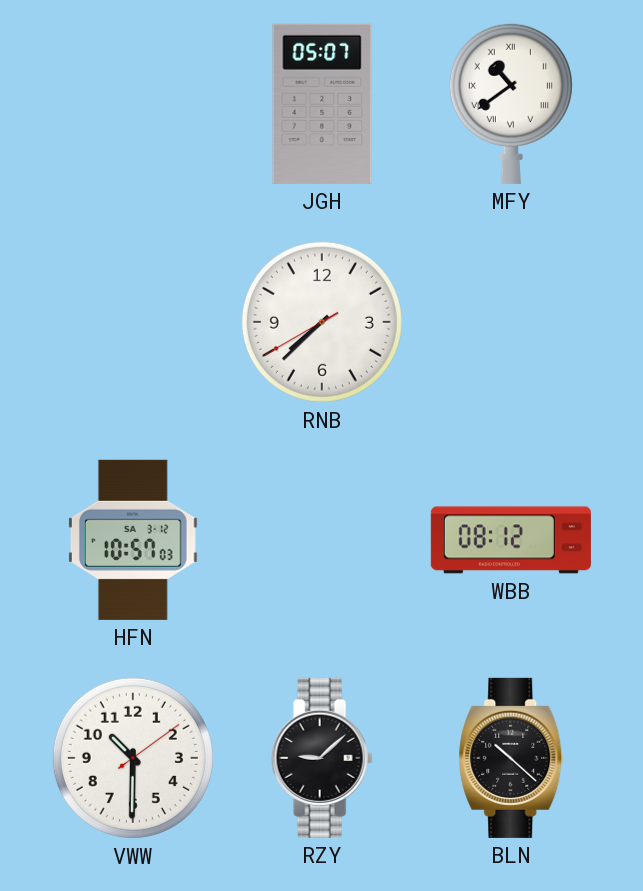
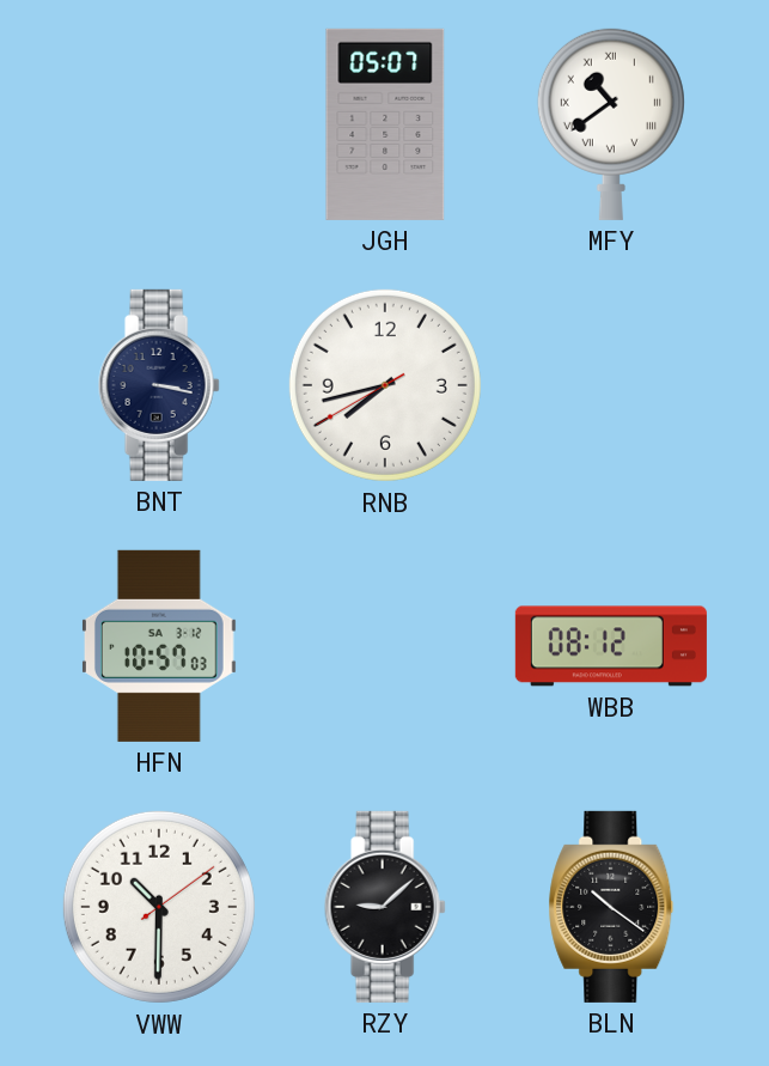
BNT: none -> 3:17
RNB: 7:37 -> 7:42
BLN: 10:22 -> 10:21
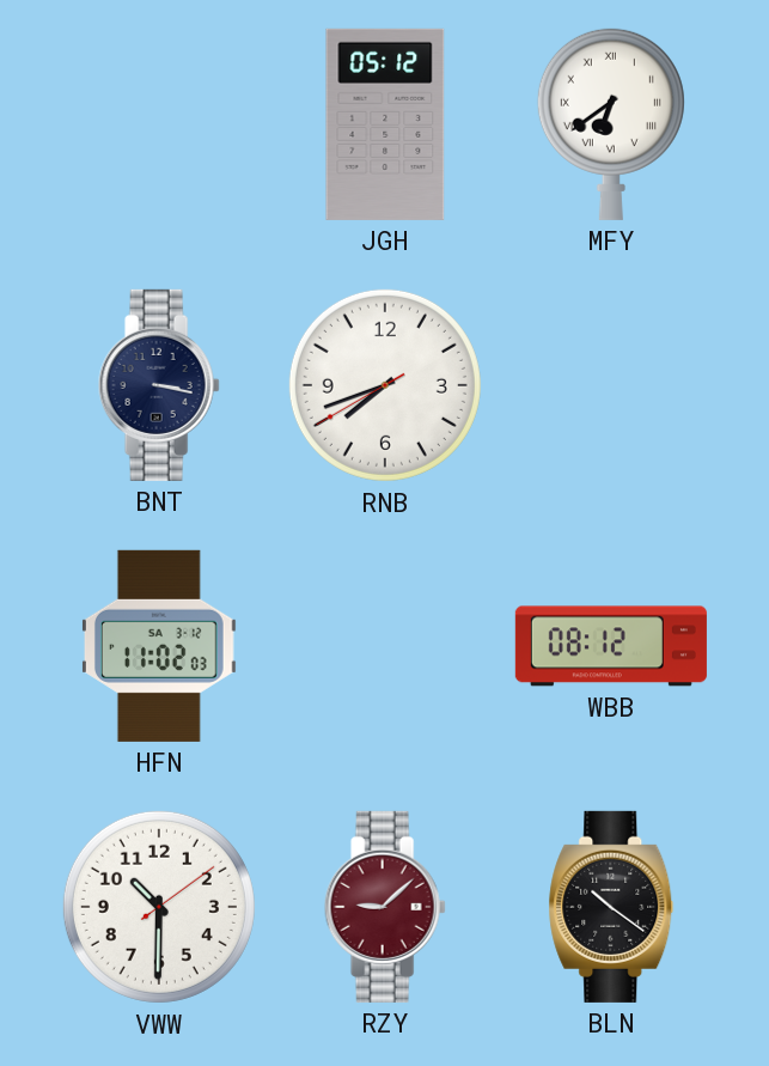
JGH: 05:07 -> 05:12
MFY: 10:39 -> 6:39
RNB: 7:42 -> 7:41
HFN: 10:57 -> 11:02
RZY dial: black -> burgundy
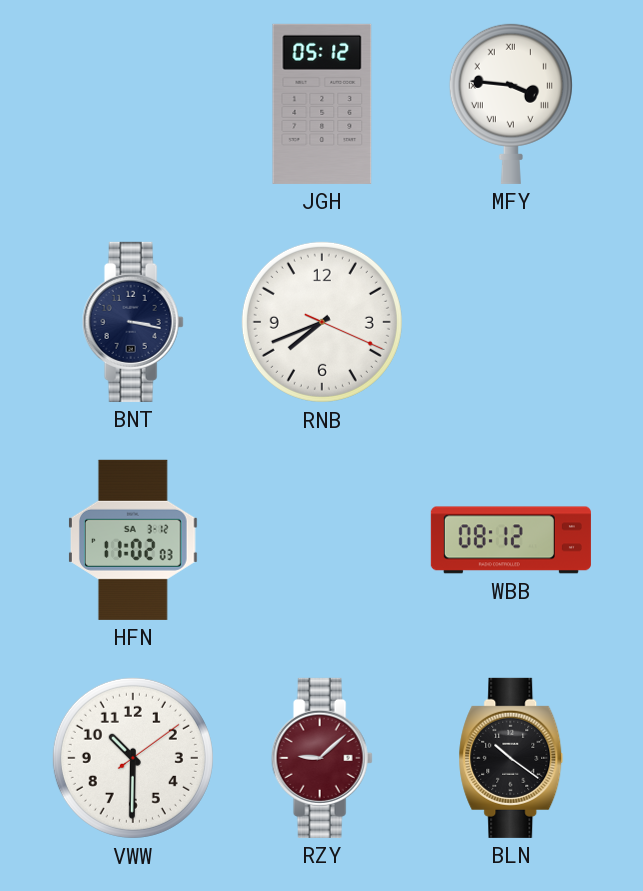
MFY: 6:39 -> 3:46
RNB: 7:41:40 -> 7:41:19
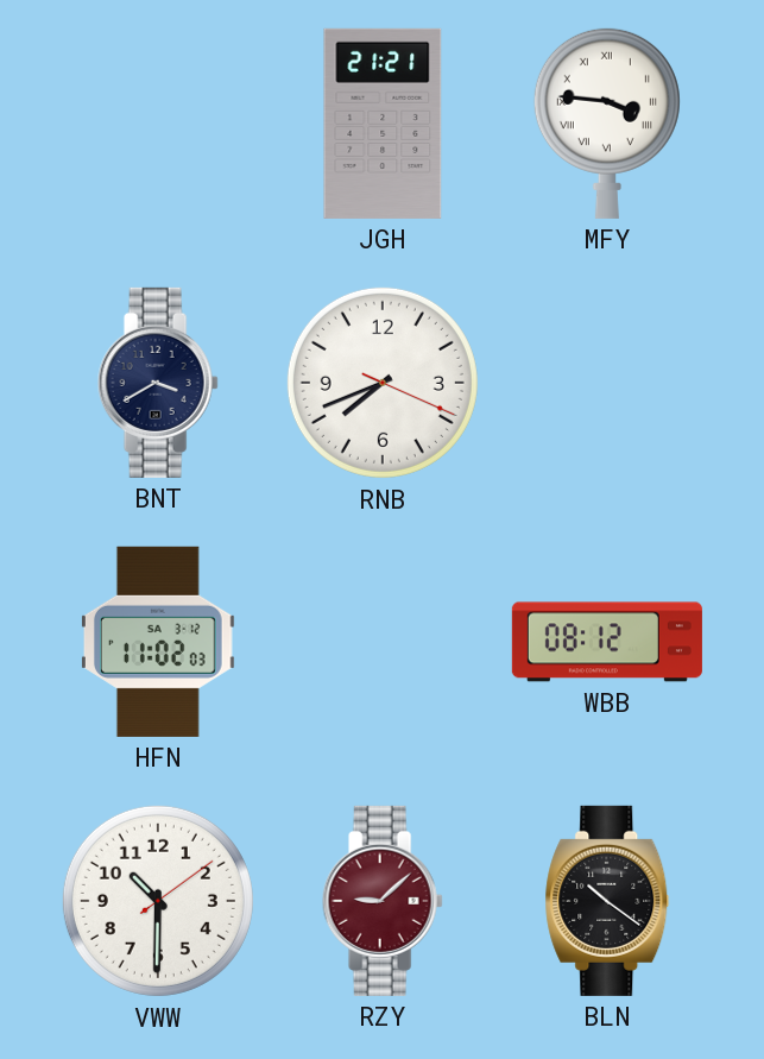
JGH: 05:12 -> 21:21
BNT: 3:17 -> 3:40
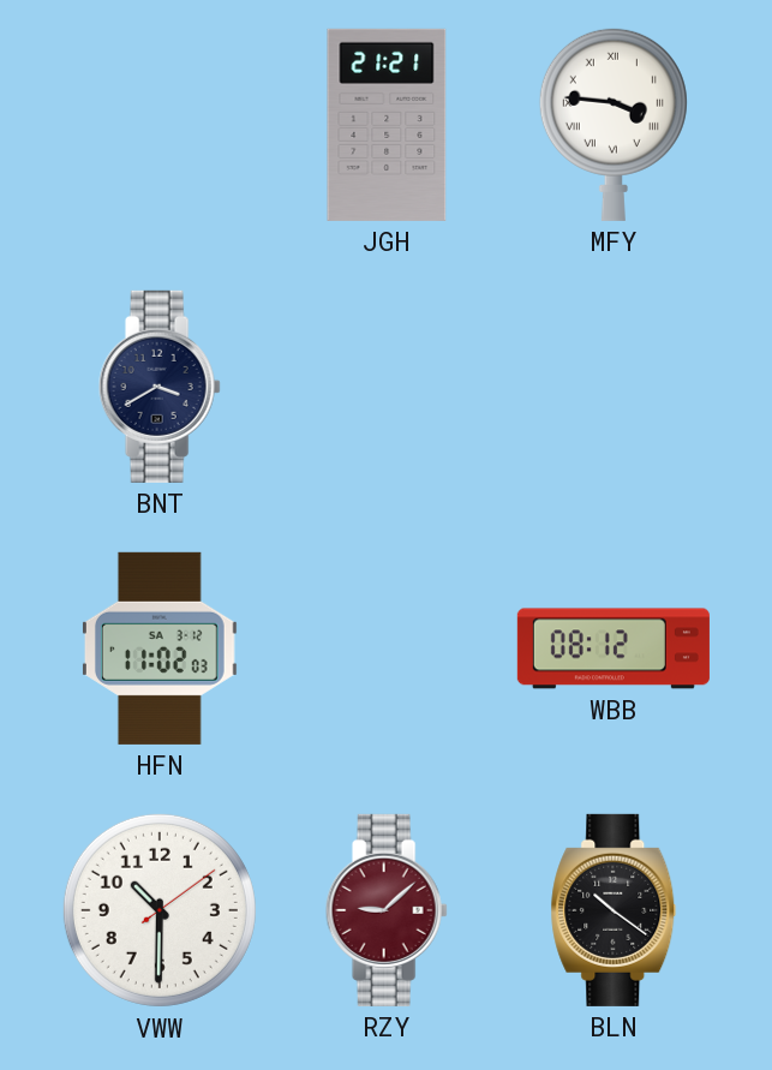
RNB: 7:41 -> none
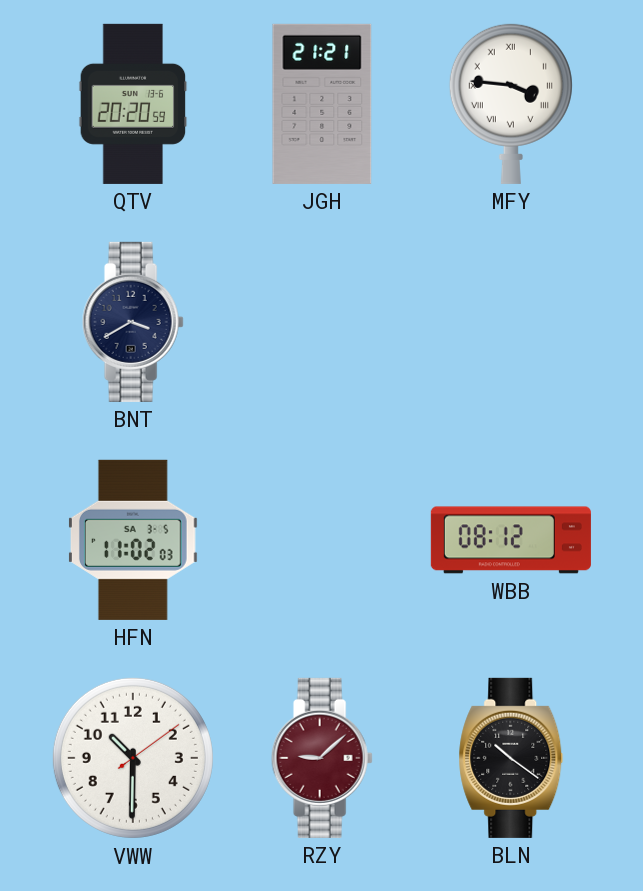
QTV: none -> 20:20
HFN date: SA 3-12 -> SA 3-5
